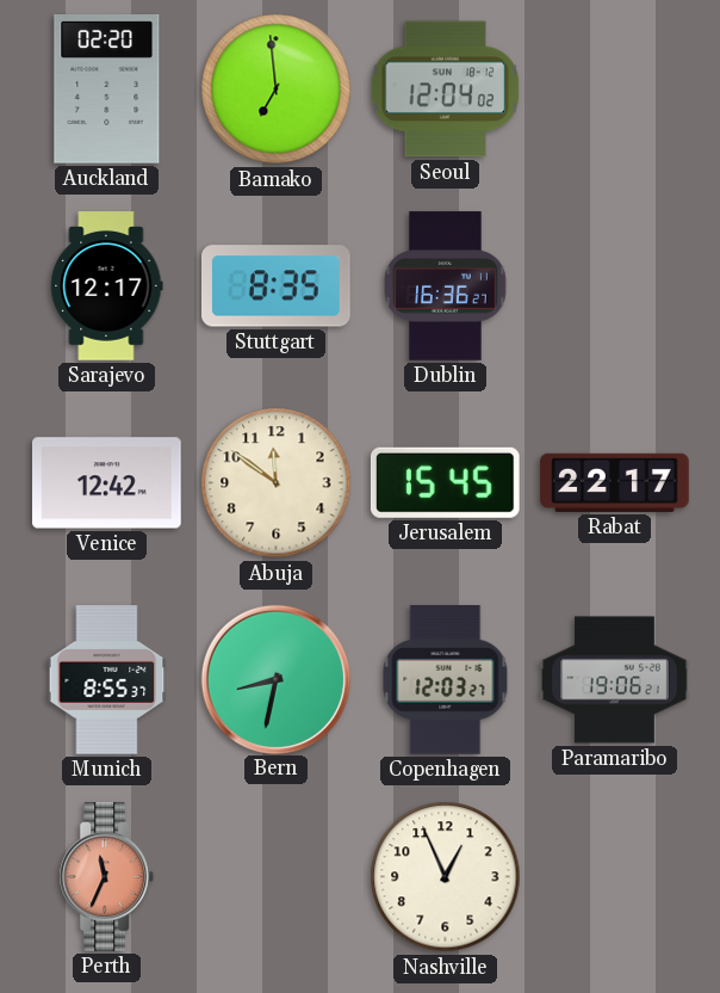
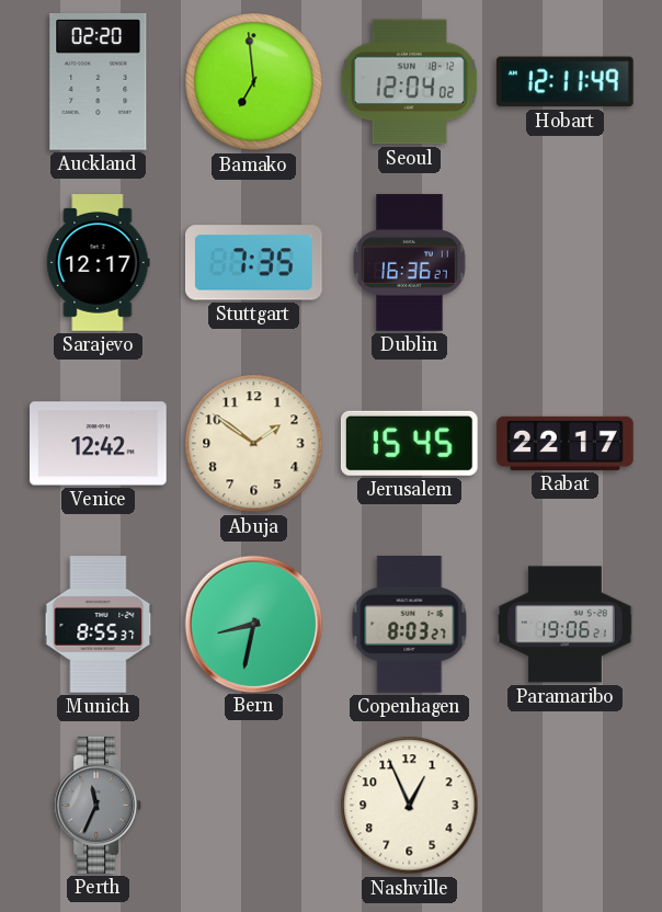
Hobart: none -> 12:11
Stuttgart: 8:35 -> 7:35
Abuja: 11:51 -> 1:51
Copenhagen: 12:03 -> 8:03
Perth dial: salmon -> grey
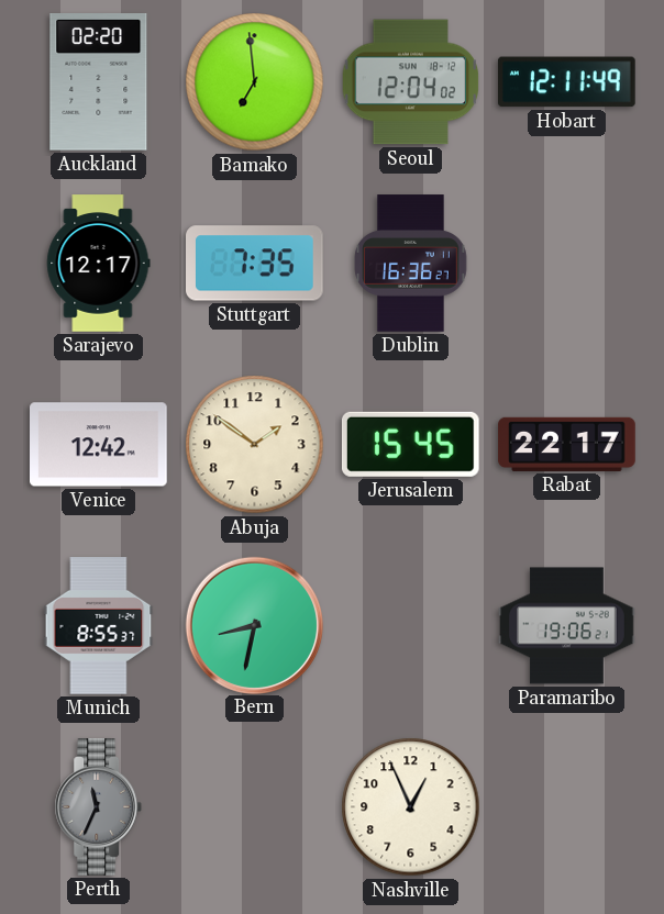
Copenhagen: 8:03 -> none
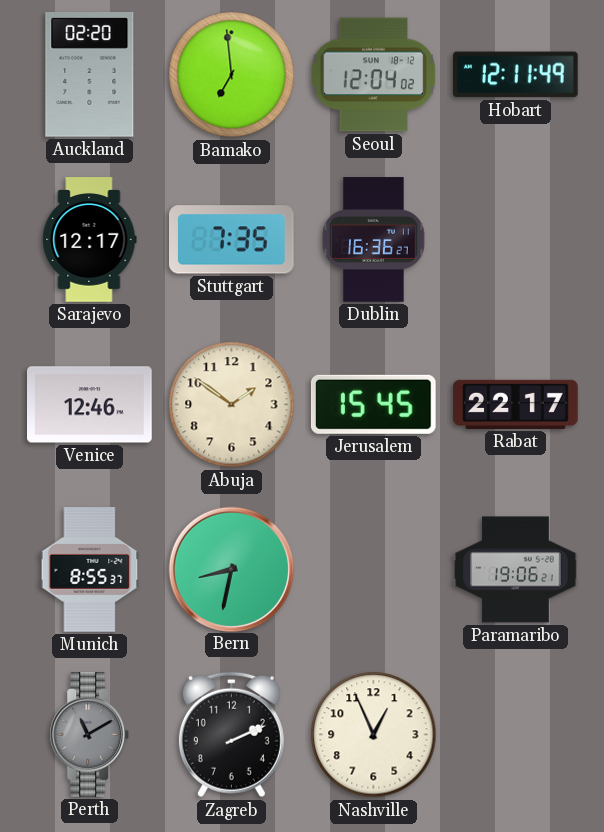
Venice: 12:42 -> 12:46
Perth: 11:34 -> 11:10
Zagreb: none -> 2:11
